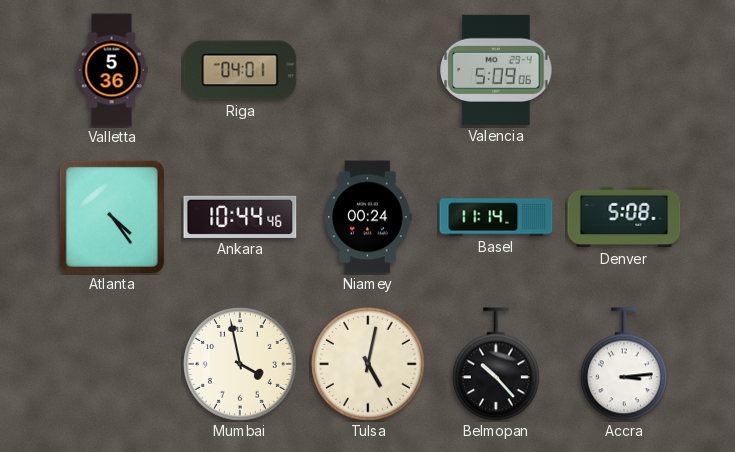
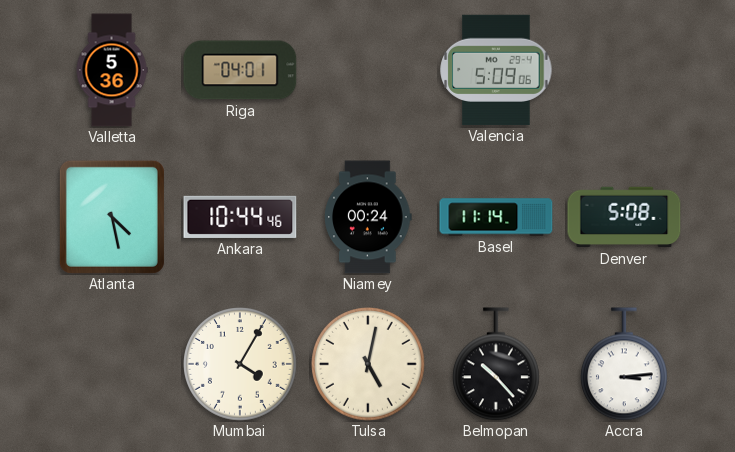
Atlanta: 4:24 -> 4:28
Mumbai: 3:58 -> 4:05
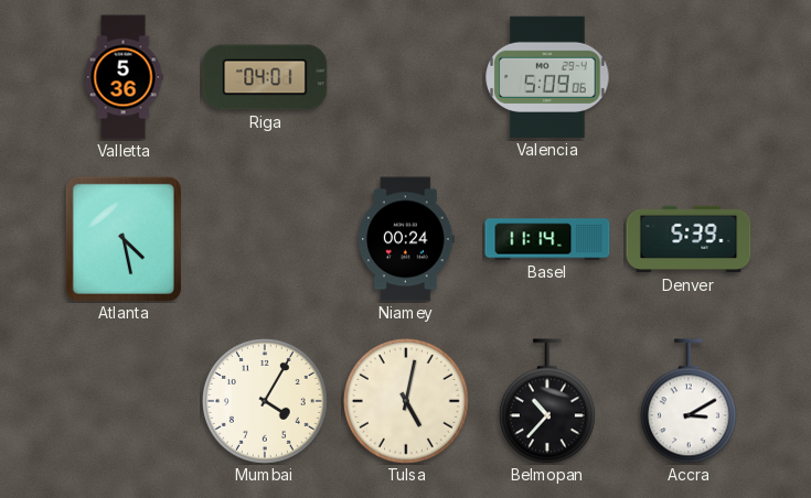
Ankara: 10:44 -> none
Denver: 5:08 -> 5:39
Belmopan: 10:23 -> 10:37
Accra: 3:14 -> 3:10
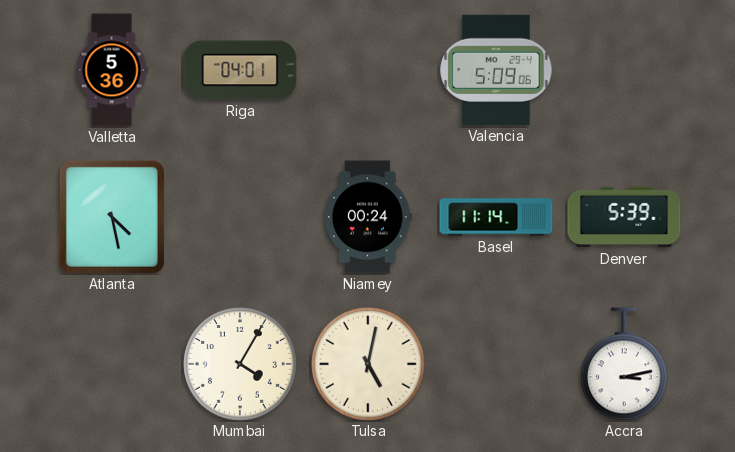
Belmopan: 10:37 -> none
Accra: 3:10 -> 3:13
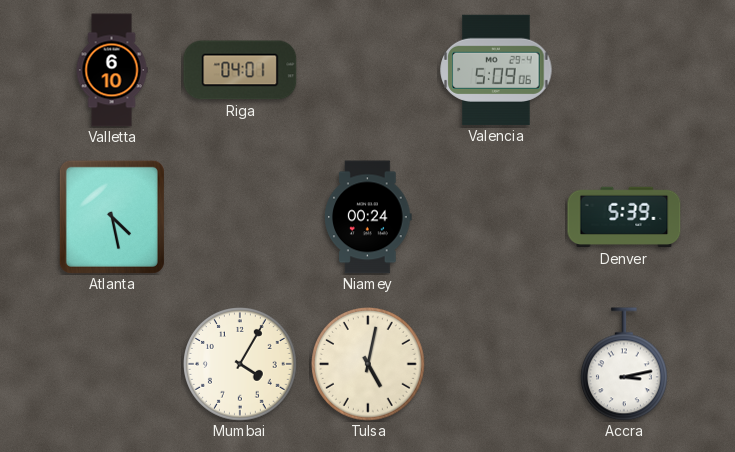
Valletta: 5:36 -> 6:10
Basel: 11:14 -> none
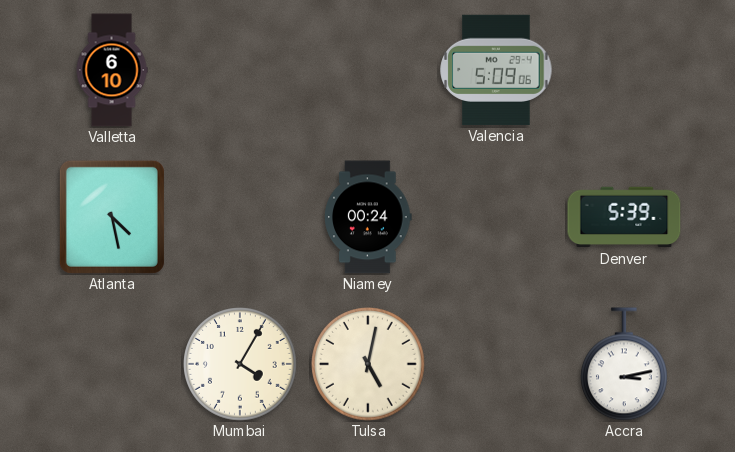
Riga: 04:01 -> none
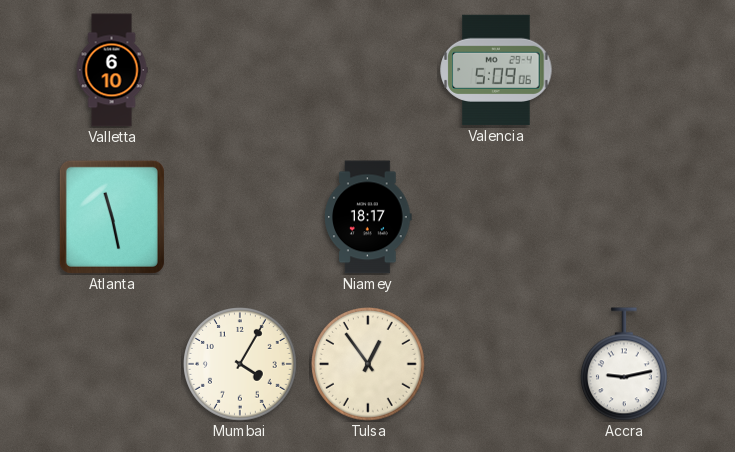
Atlanta: 4:28 -> 11:28
Niamey: 00:24 -> 18:17
Denver: 5:39 -> none
Tulsa: 5:02 -> 12:54
Accra: 3:13 -> 9:13
